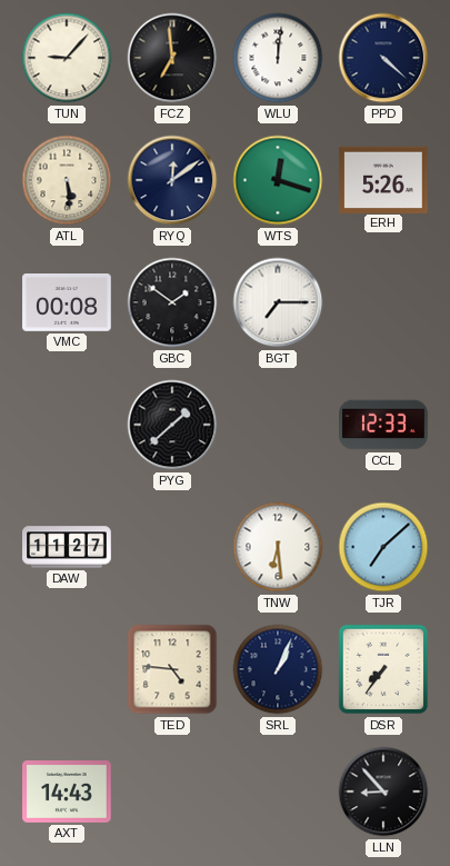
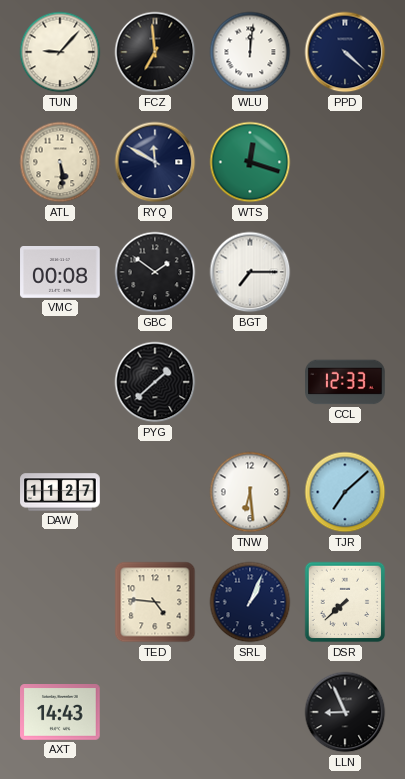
RYQ: 12:09 -> 11:50
ERH: 5:26 -> none
DSR: 7:36 -> 7:38
LLN: 8:53 -> 8:56
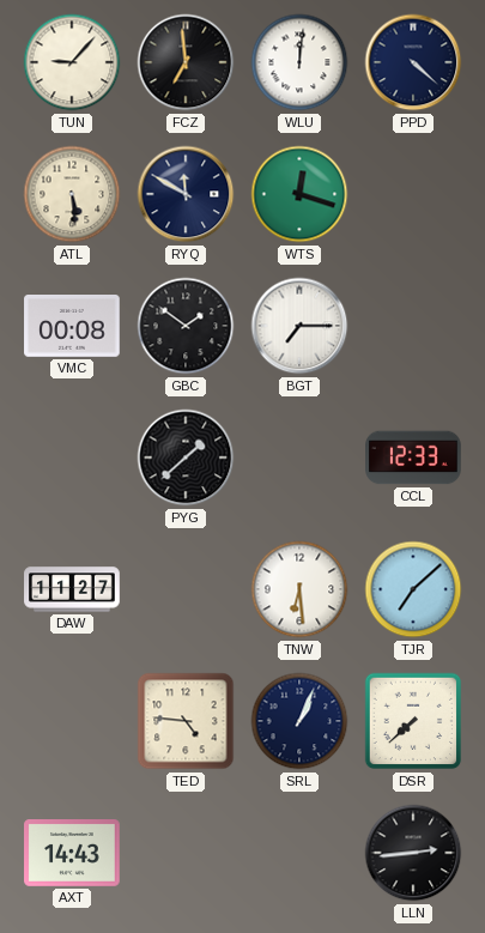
LLN: 8:56 -> 2:44
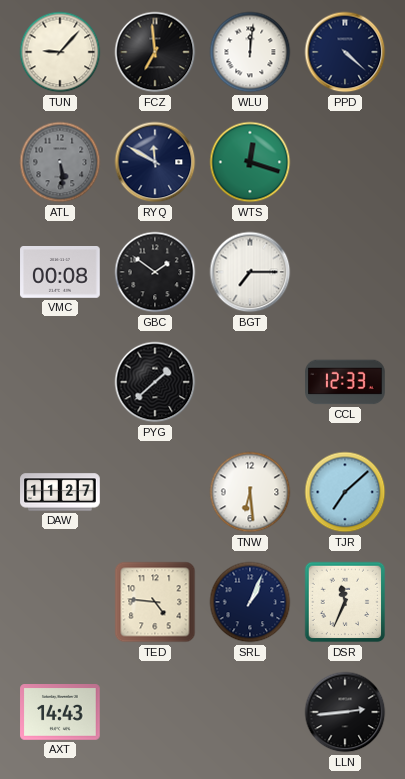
ATL dial: cream -> grey
DSR: 7:38 -> 11:34
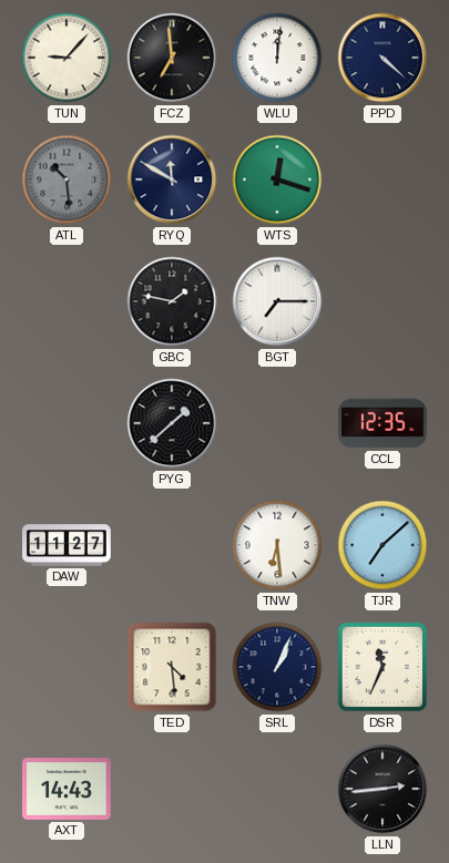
ATL: 5:29 -> 10:29
VMC: 00:08 -> none
GBC: 1:51 -> 1:47
CCL: 12:33 -> 12:35
TED: 4:46 -> 4:29
